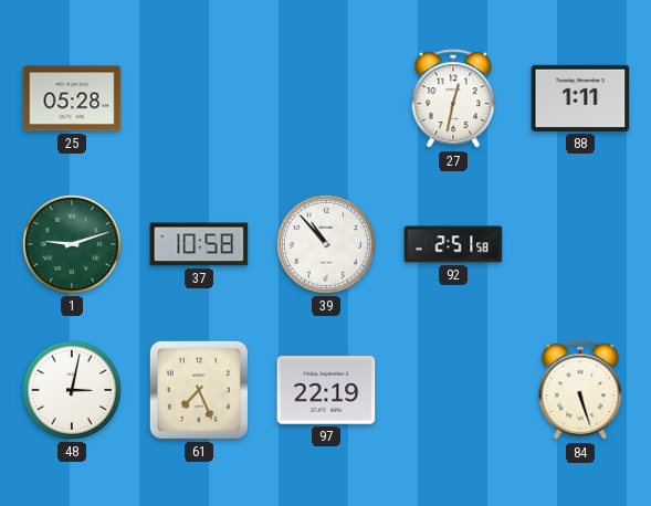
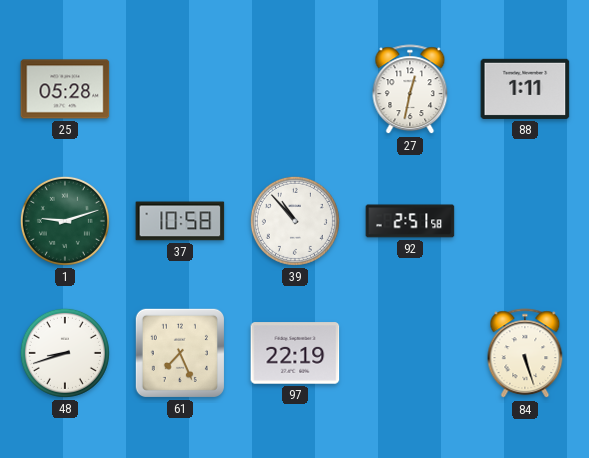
48: 3:02 -> 8:42
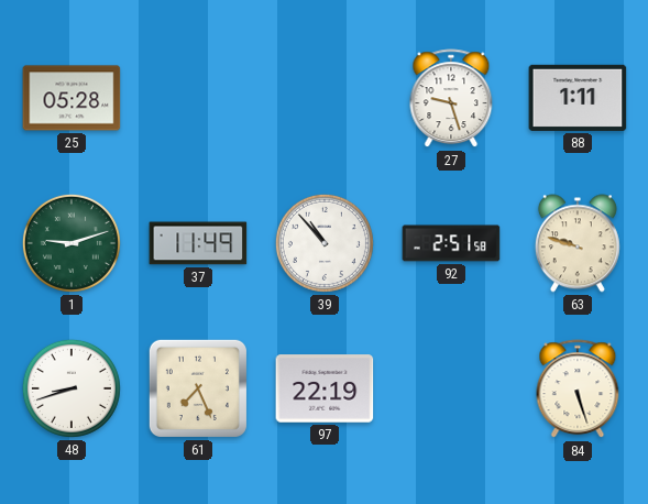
27: 12:32 -> 9:27
37: 10:58 -> 11:49
63: none -> 9:48
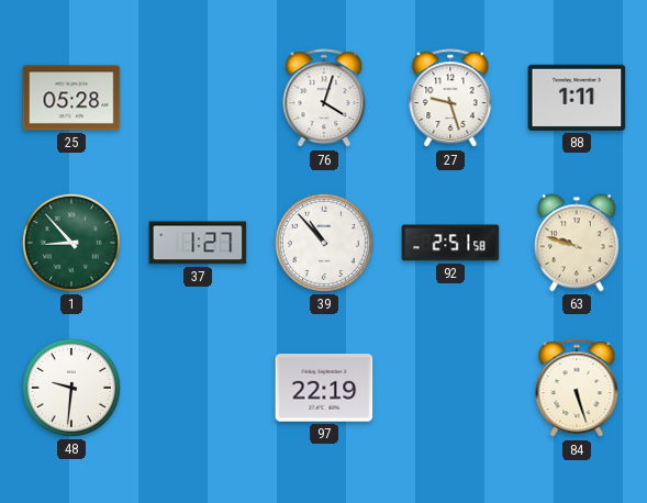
76: none -> 4:03
1: 9:12 -> 8:53
37: 11:49 -> 1:27
48: 8:42 -> 9:31
61: 7:26 -> none
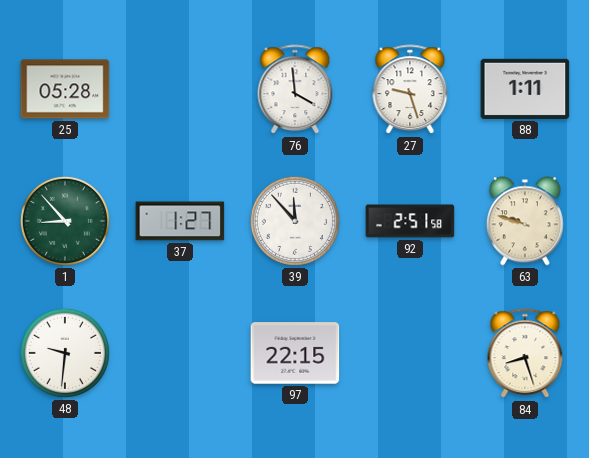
76: 4:03 -> 3:59
39: 10:53 -> 11:53
97: 22:19 -> 22:15
84: 5:27 -> 8:27
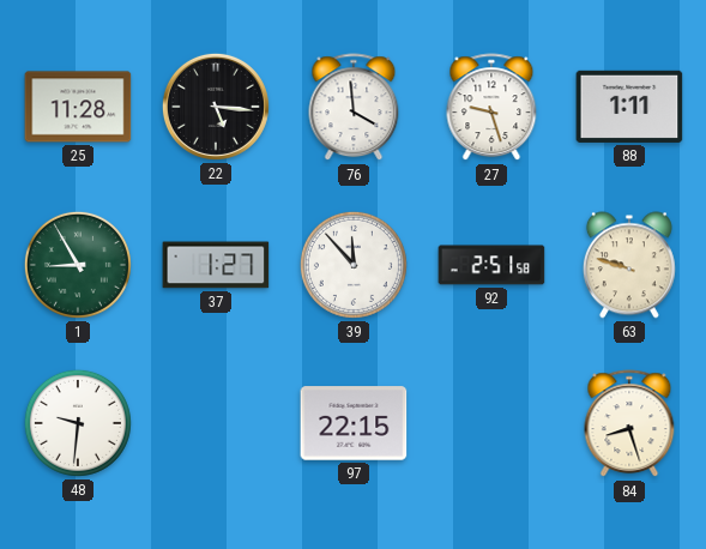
25: 05:28 -> 11:28
22: none -> 5:16
1: 8:53 -> 8:55
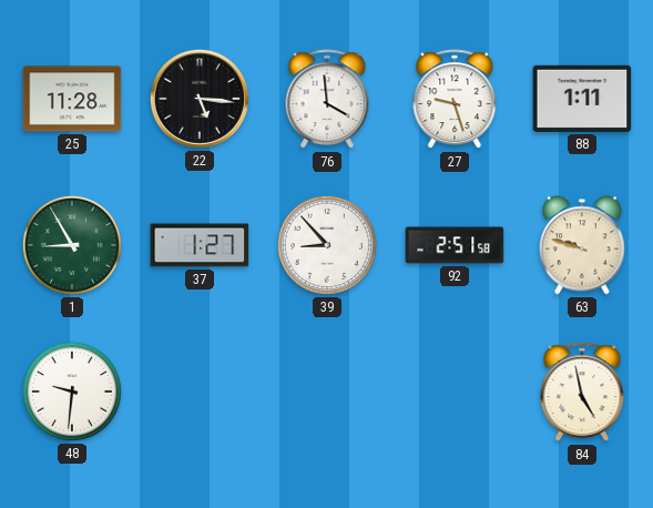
39: 11:53 -> 8:53
97: 22:15 -> none
84: 8:27 -> 4:58
